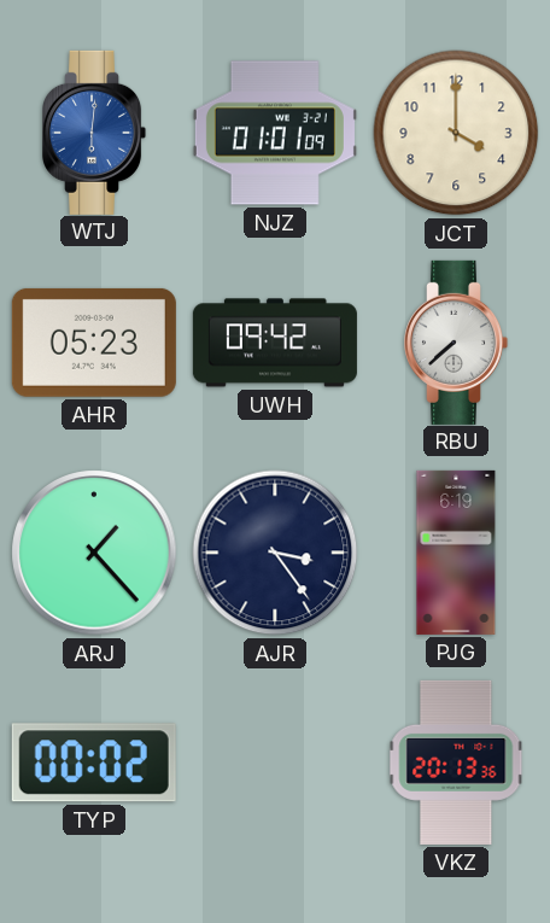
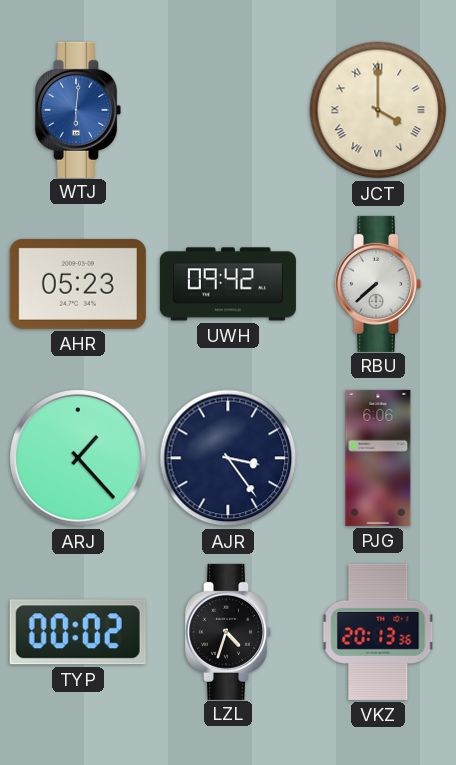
NJZ: 01:01 -> none
JCT numerals: Arabic -> Roman
PJG: 6:19 -> 6:06
LZL: none -> 4:33
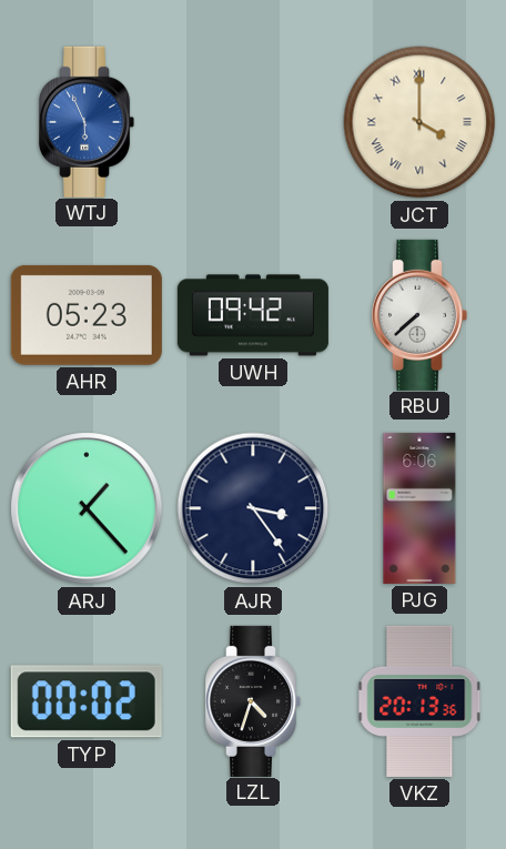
WTJ: 6:01 -> 5:56
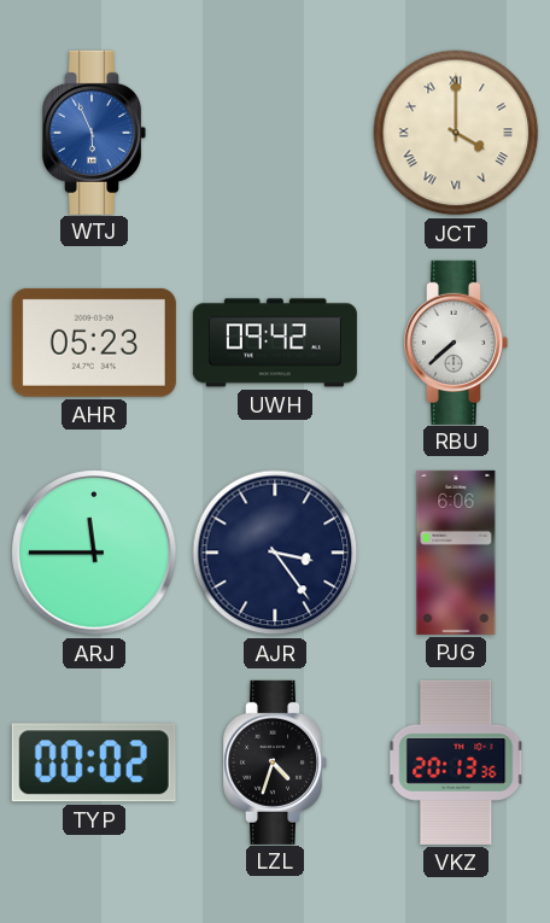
ARJ: 1:23 -> 11:45
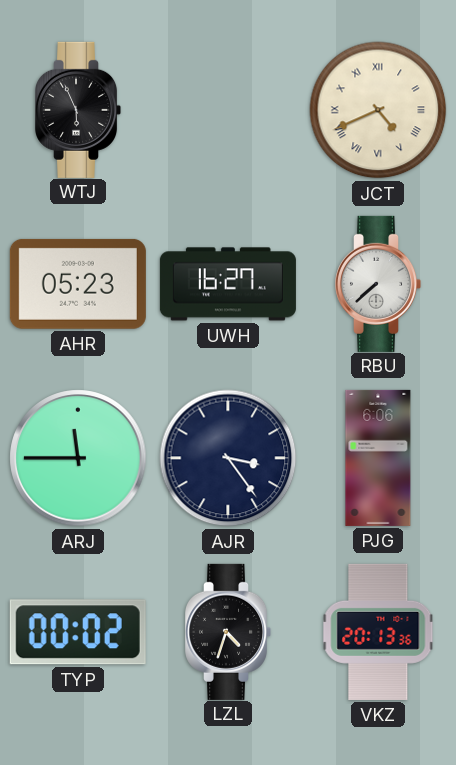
WTJ dial: blue -> black
JCT: 4:00 -> 4:41
UWH: 09:42 -> 16:27
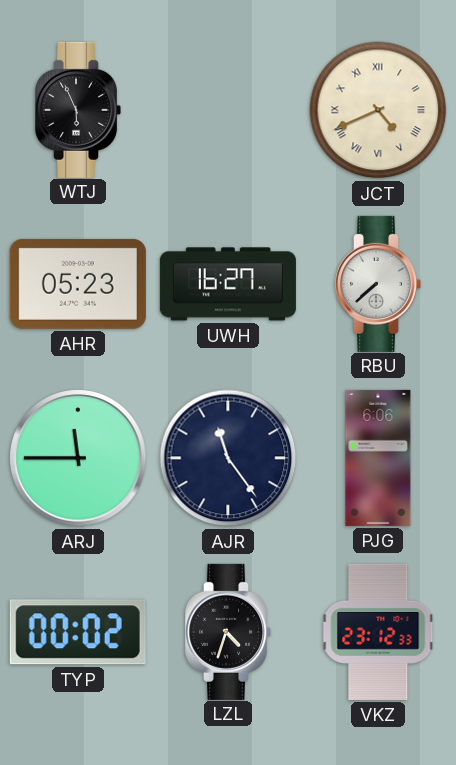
AJR: 3:24 -> 11:24
VKZ: 20:13 -> 23:12
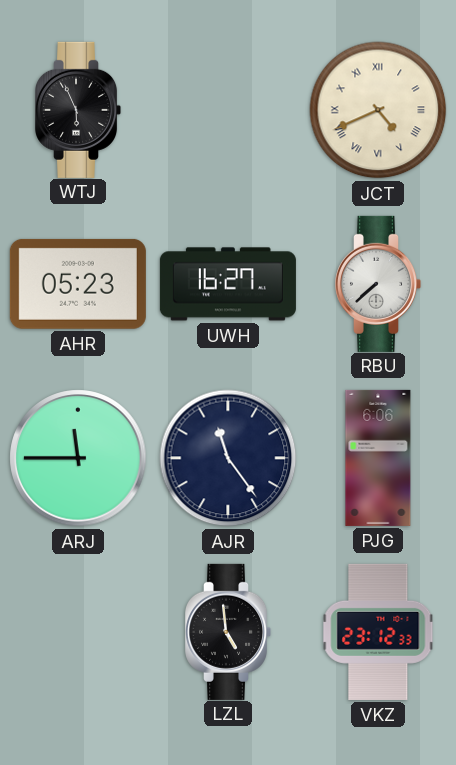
TYP: 00:02 -> none
LZL: 4:33 -> 4:59
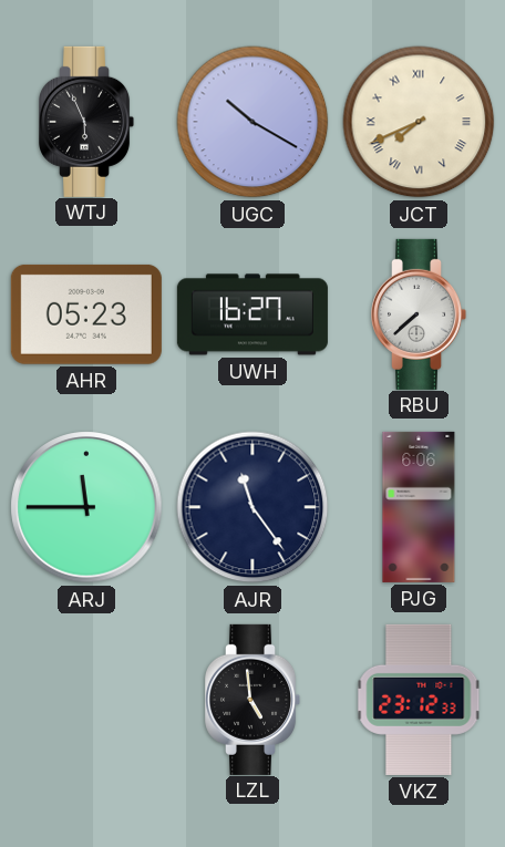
UGC: none -> 10:20
JCT: 4:41 -> 7:41
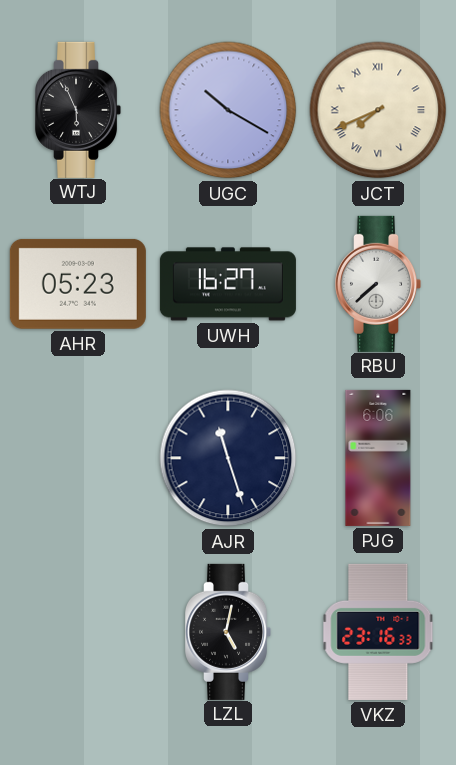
ARJ: 11:45 -> none
AJR: 11:24 -> 11:27
LZL: 4:59 -> 5:02
VKZ: 23:12 -> 23:16
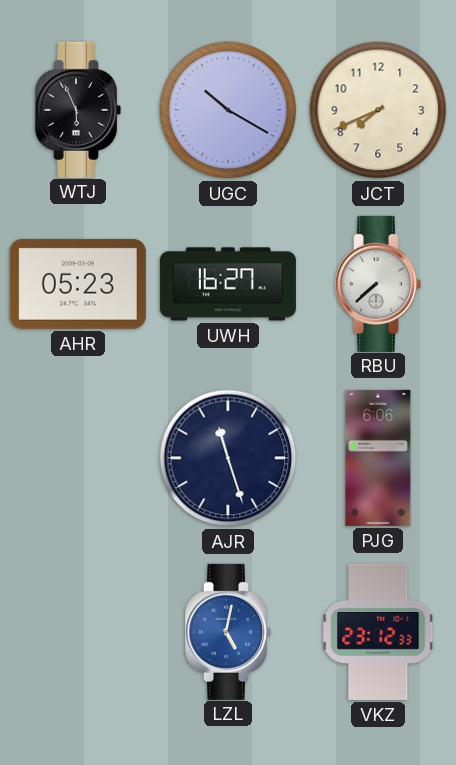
JCT numerals: Roman -> Arabic
LZL dial: black -> blue
VKZ: 23:16 -> 23:12
